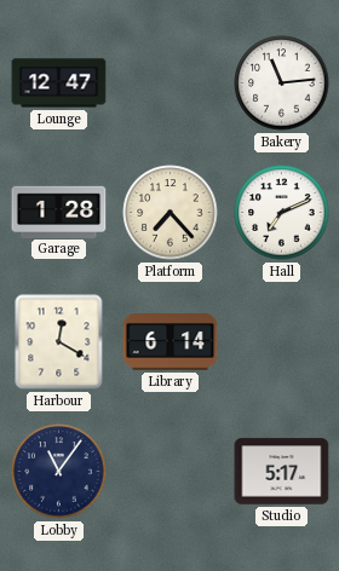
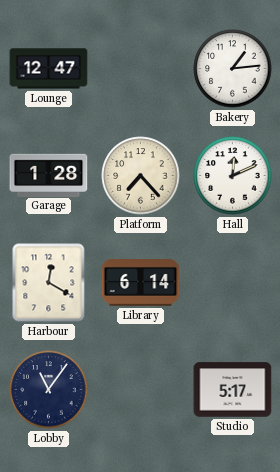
Bakery: 11:14 -> 1:14
Hall: 7:11 -> 12:11
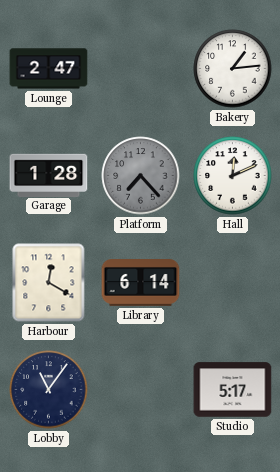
Lounge: 12:47 -> 2:47
Platform dial: cream -> grey
